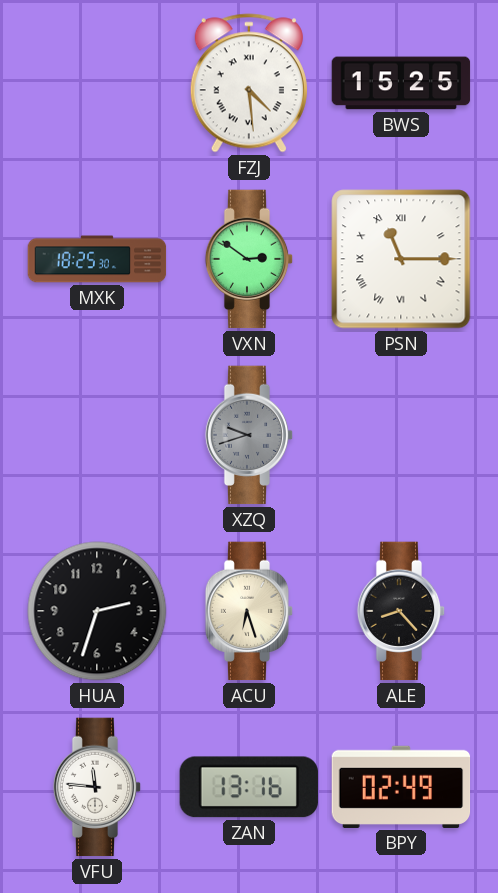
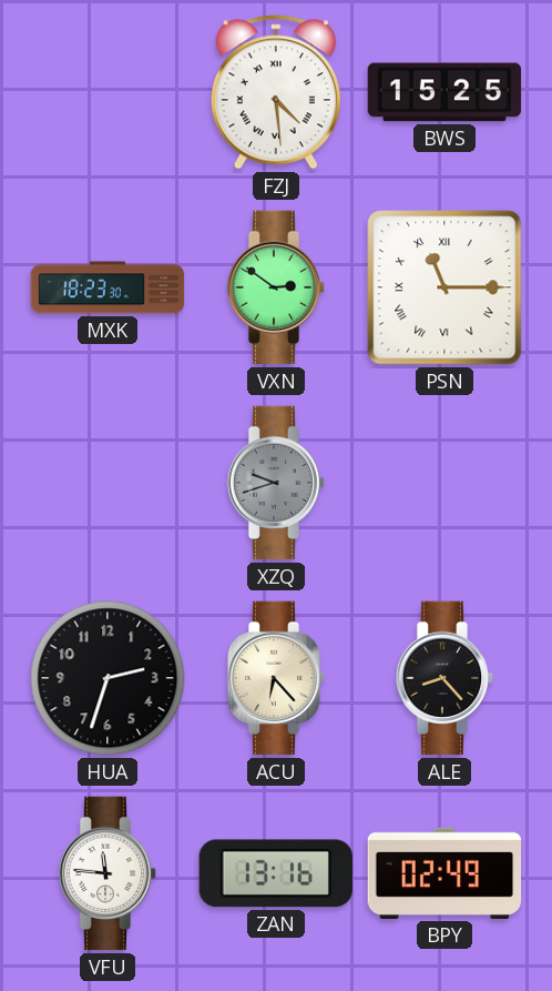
MXK: 18:25 -> 18:23
ACU: 6:27 -> 6:23
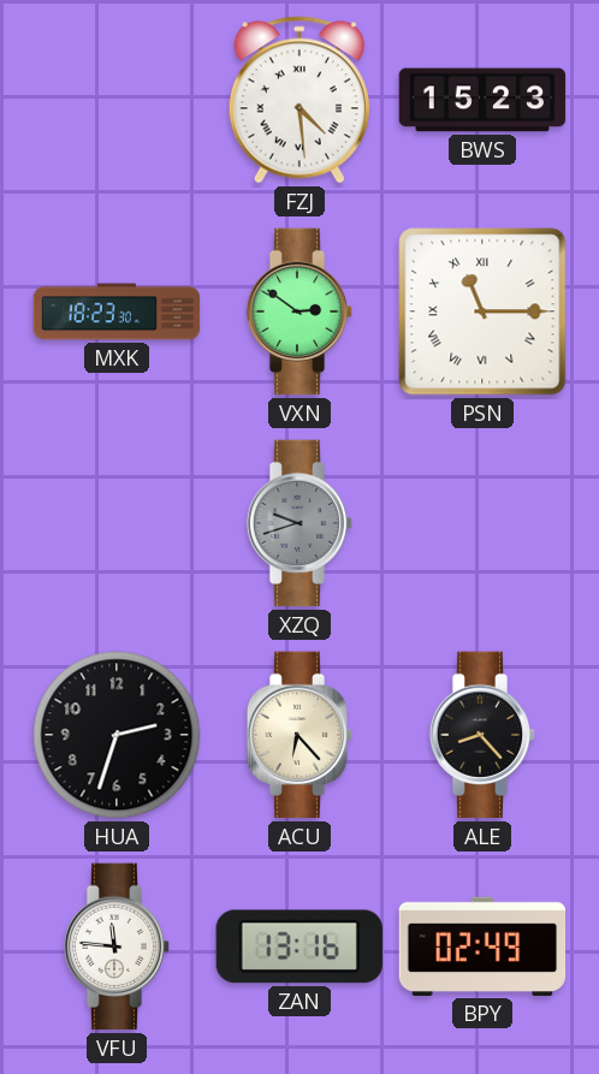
BWS: 15:25 -> 15:23
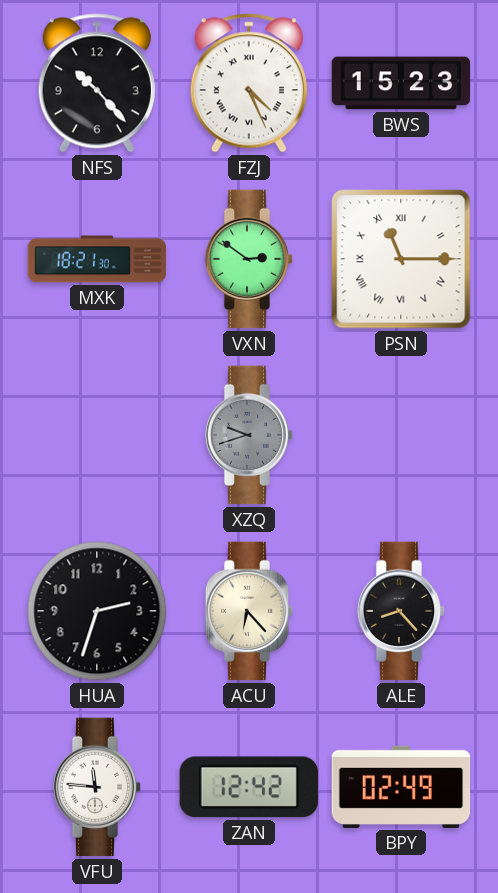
NFS: none -> 10:23
FZJ: 4:29 -> 4:26
MXK: 18:23 -> 18:21
ZAN: 13:16 -> 12:42
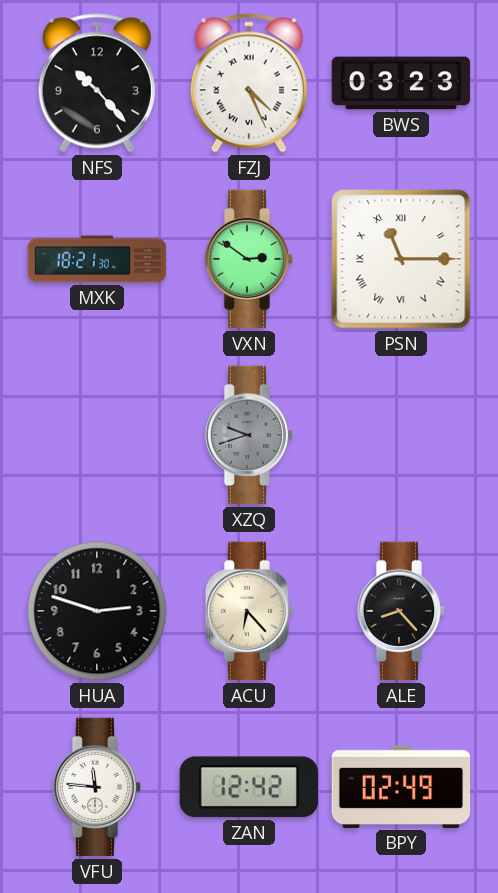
BWS: 15:23 -> 03:23
HUA: 2:33 -> 2:48
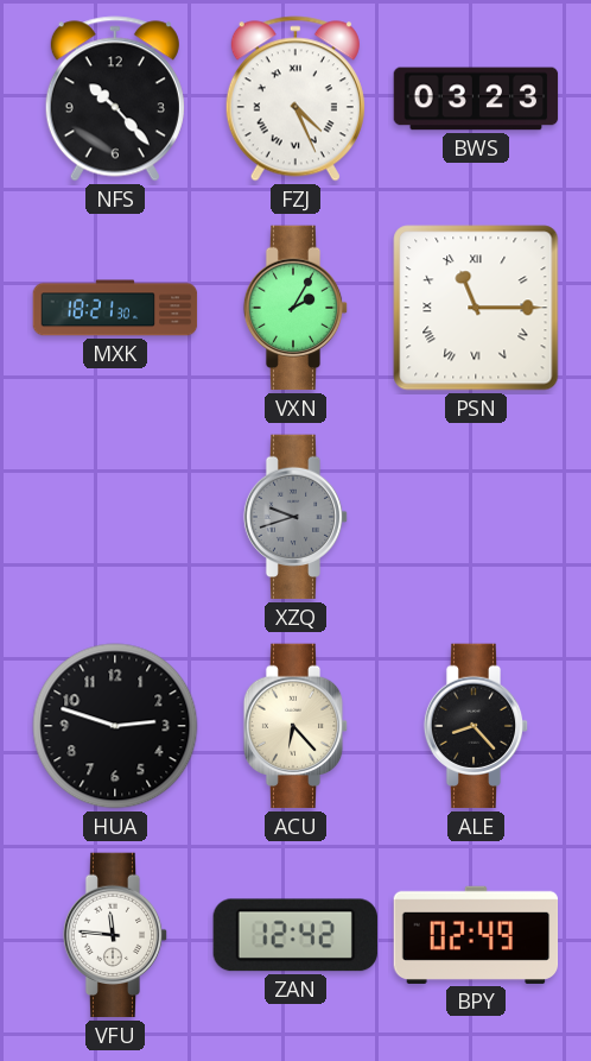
VXN: 2:51 -> 2:05
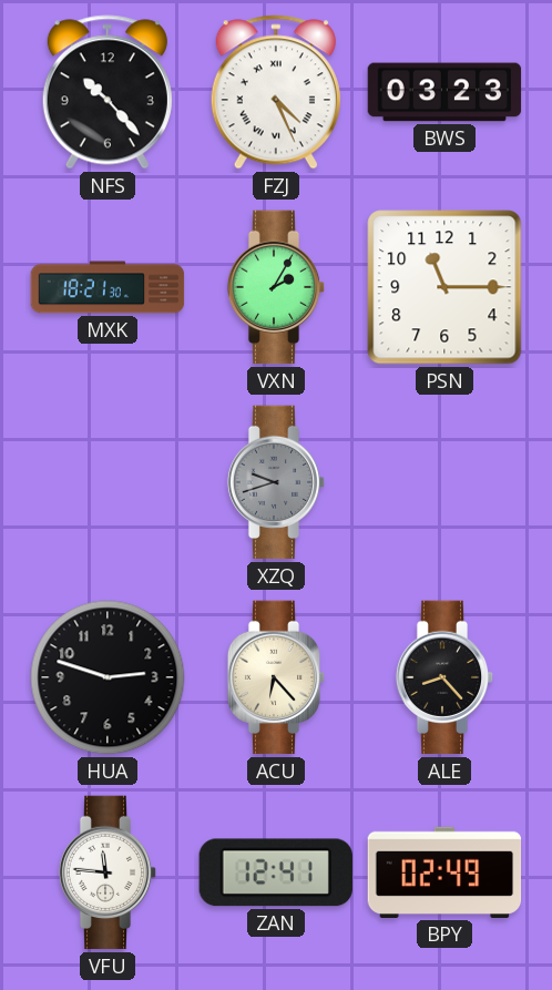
PSN numerals: Roman -> Arabic
ZAN: 12:42 -> 12:41
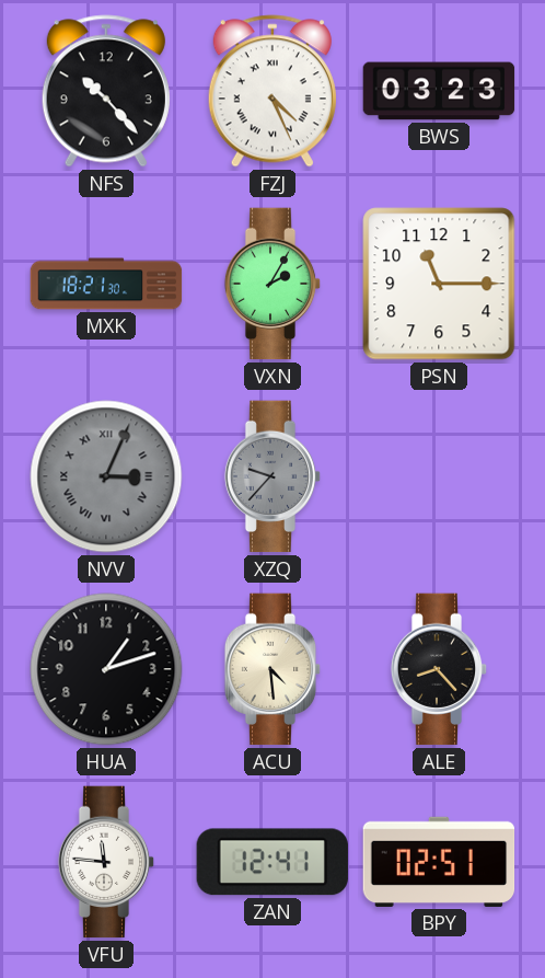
NVV: none -> 3:04
XZQ: 9:42 -> 9:37
HUA: 2:48 -> 1:12
ACU: 6:23 -> 4:29
BPY: 02:49 -> 02:51
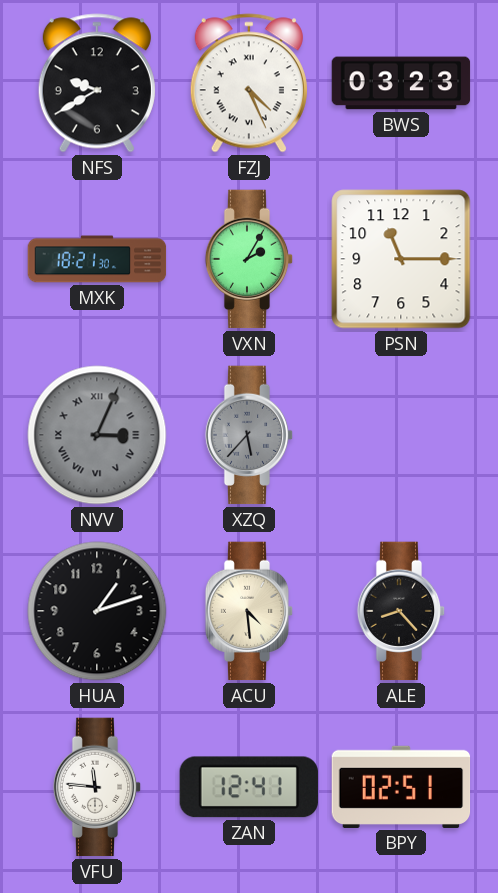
NFS: 10:23 -> 9:40
XZQ: 9:37 -> 5:37
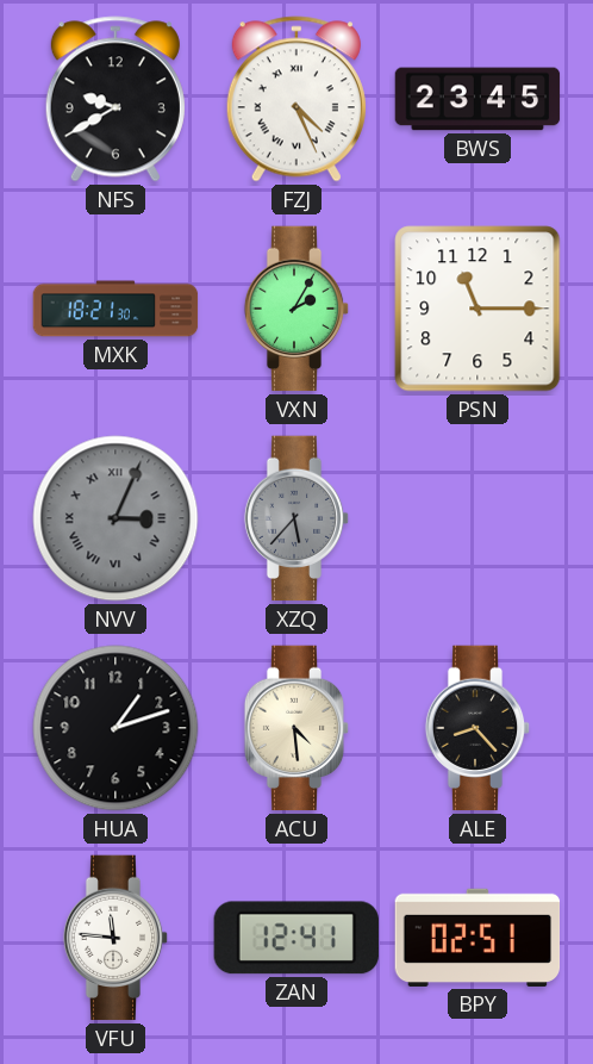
BWS: 03:23 -> 23:45
